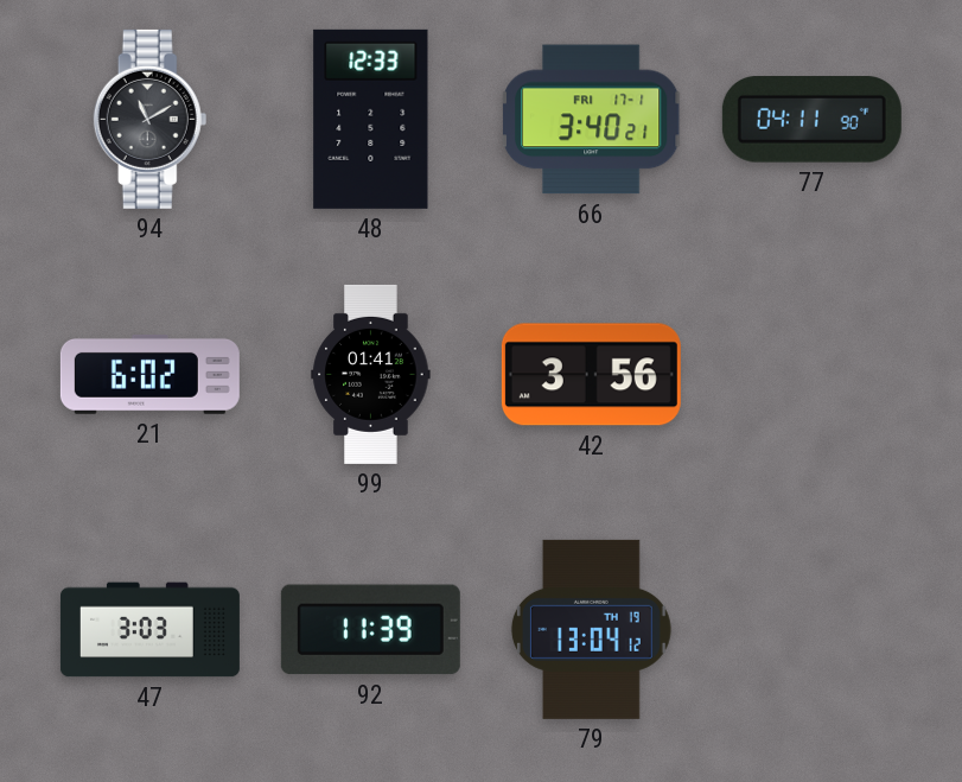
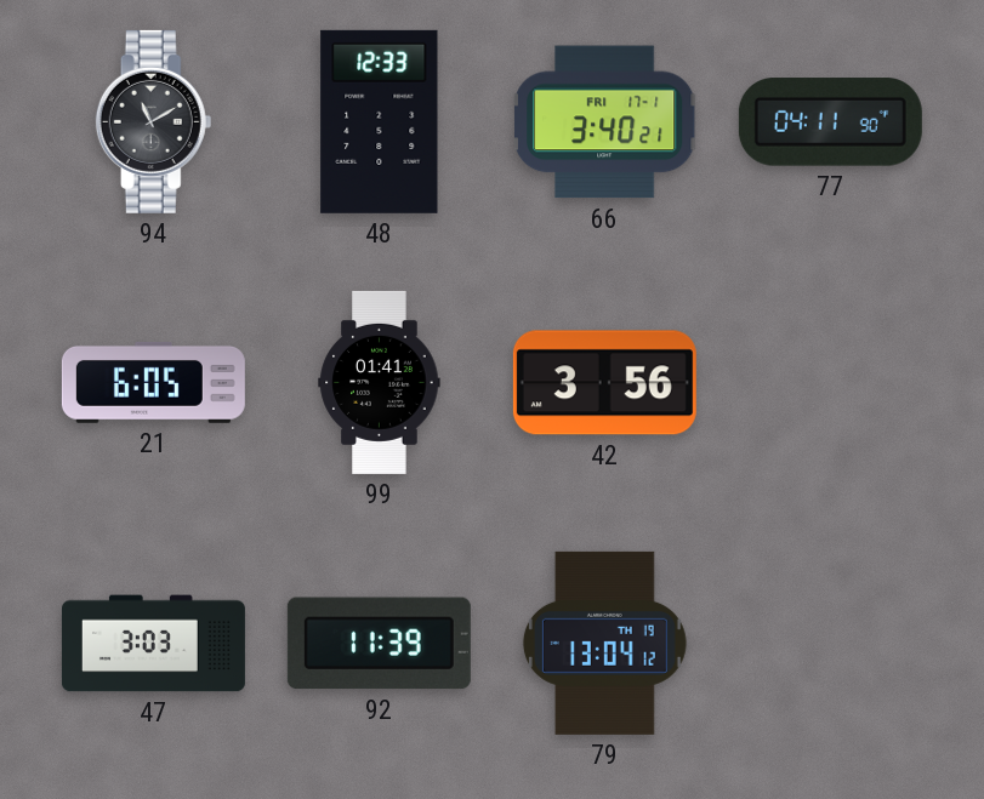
21: 6:02 -> 6:05
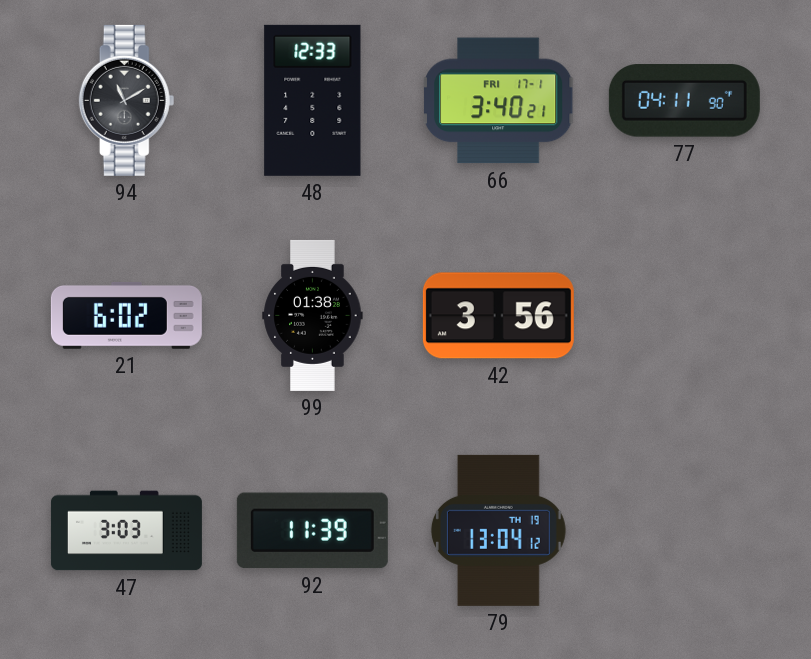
21: 6:05 -> 6:02
99: 01:41 -> 01:38
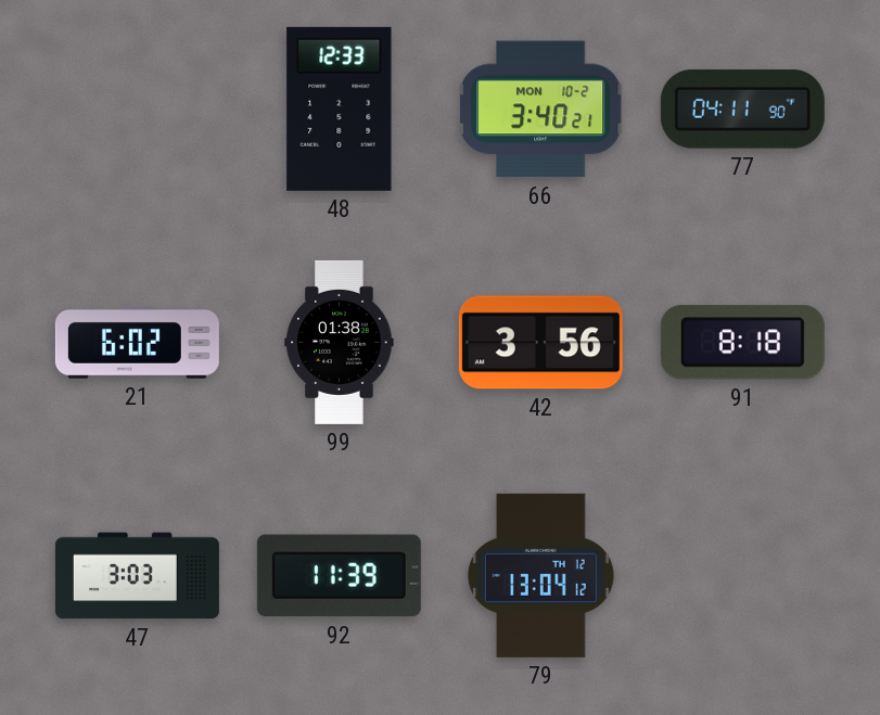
94: 11:10 -> none
66 date: FRI 17-1 -> MON 10-2
91: none -> 8:18
79 date: TH 19 -> TH 12
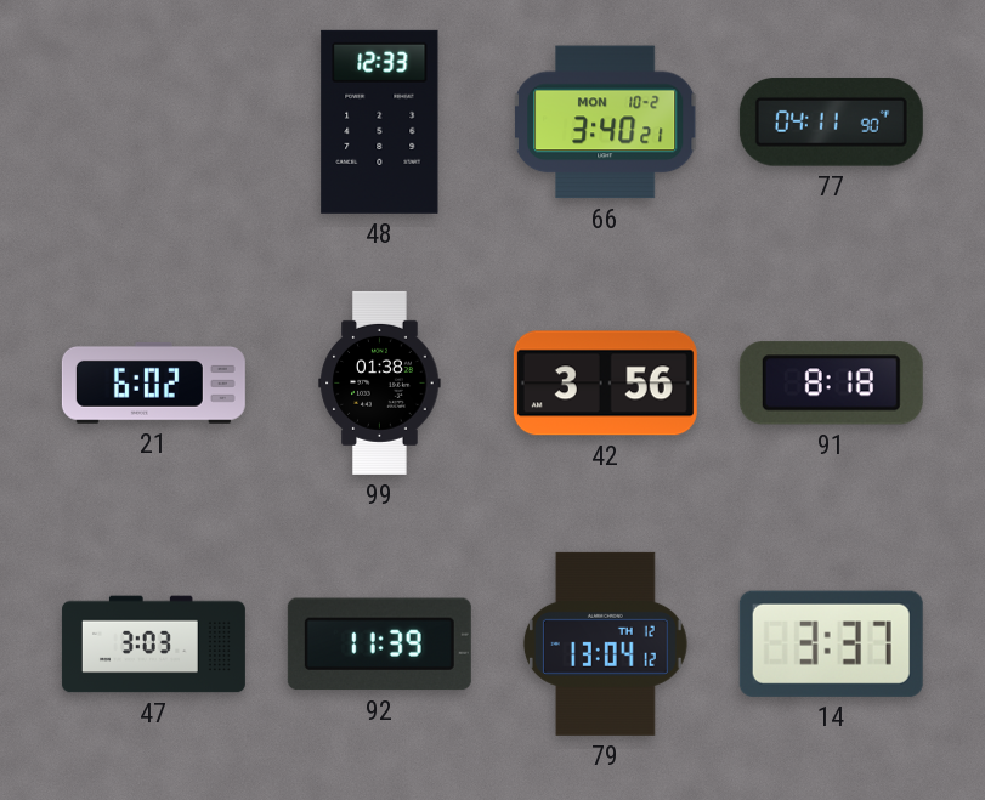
14: none -> 3:37
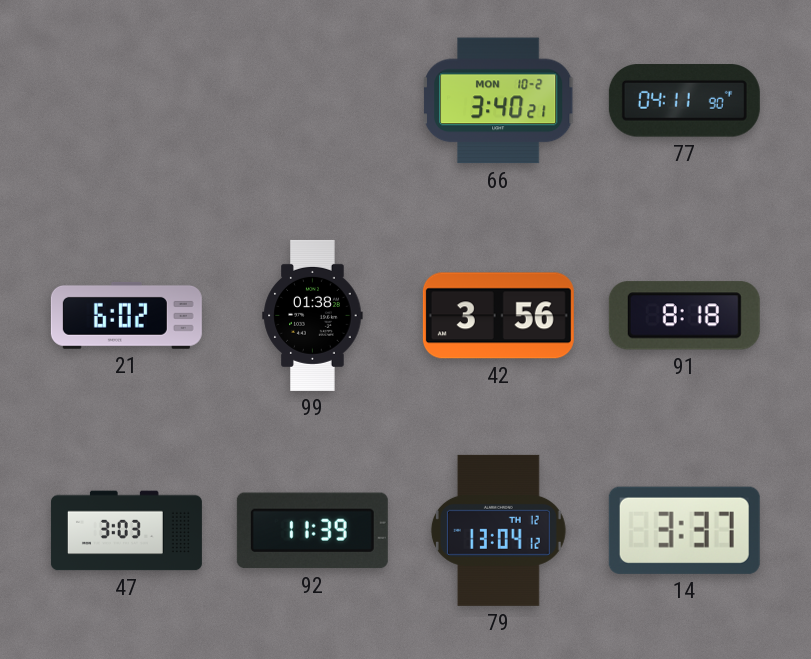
48: 12:33 -> none
